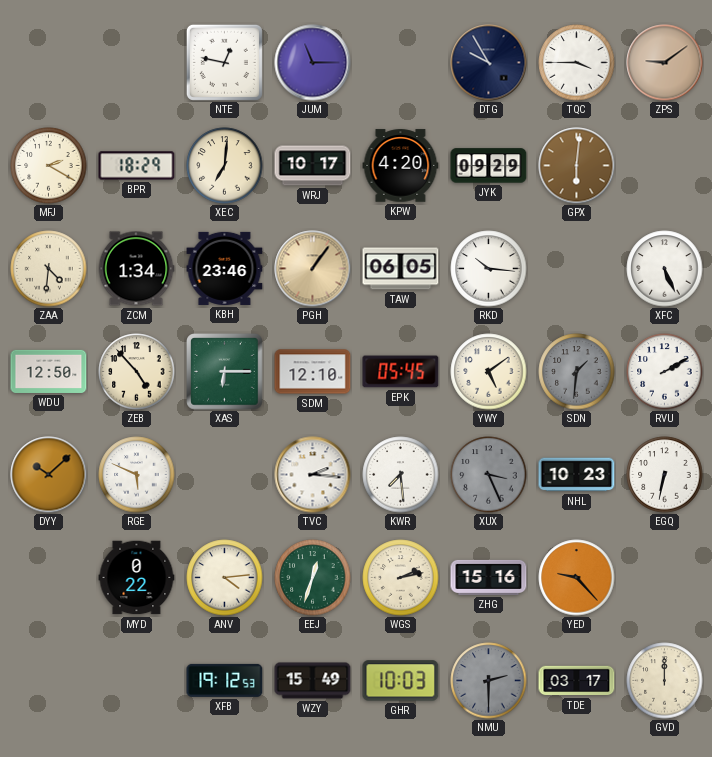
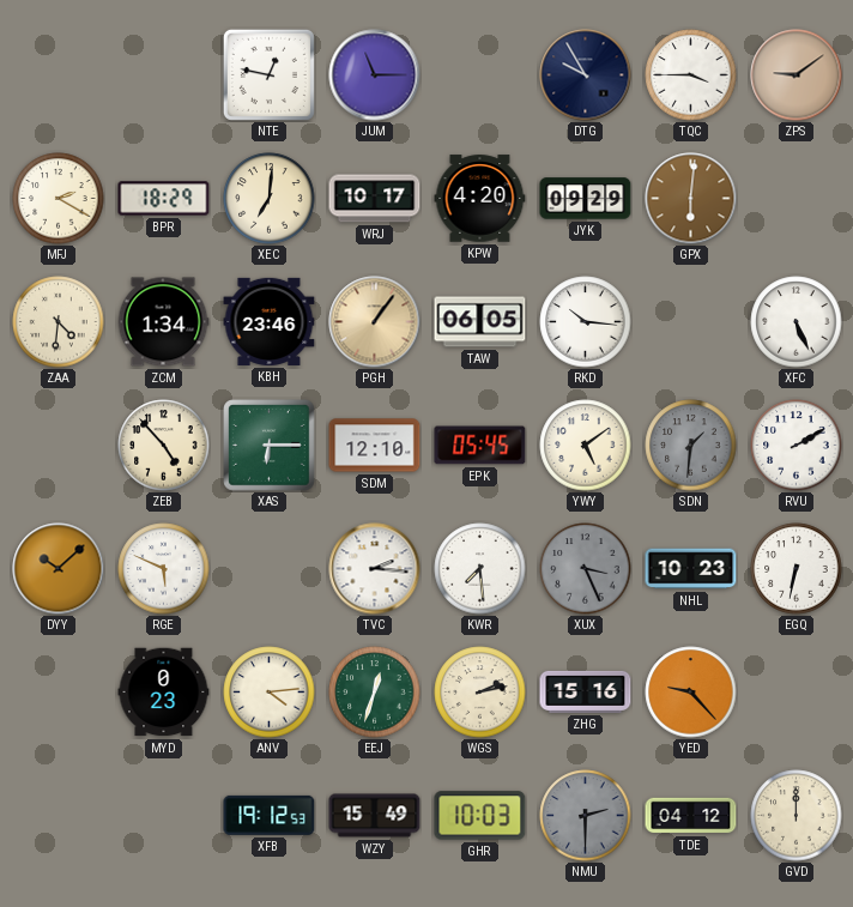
WDU: 12:50 -> none
MYD: 0:22 -> 0:23
TDE: 03:17 -> 04:12
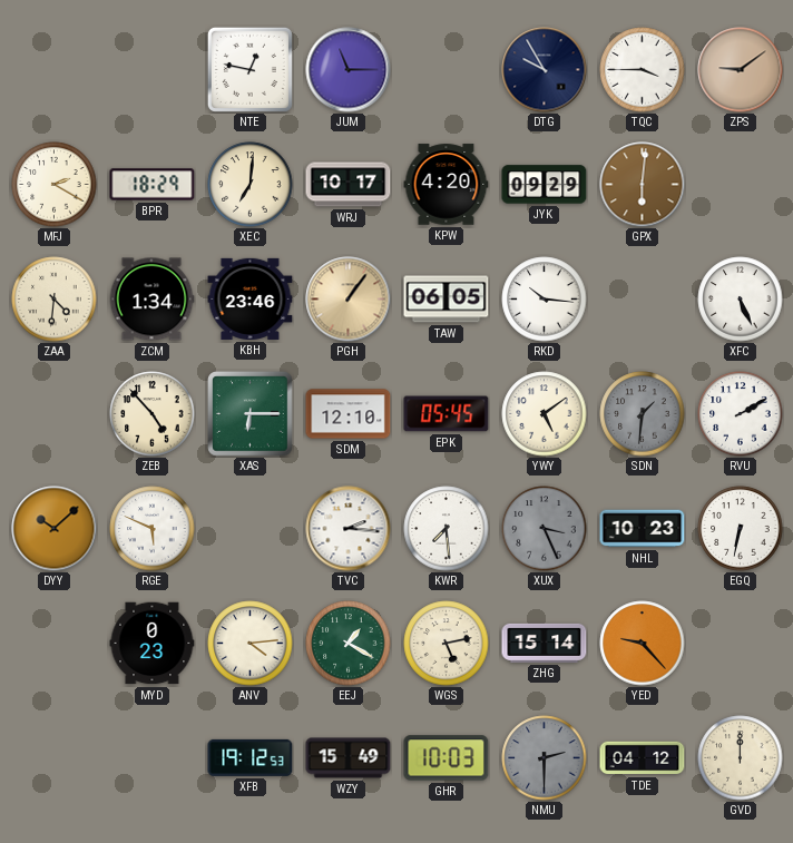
EEJ: 12:33 -> 1:20
WGS: 2:13 -> 5:13
ZHG: 15:16 -> 15:14
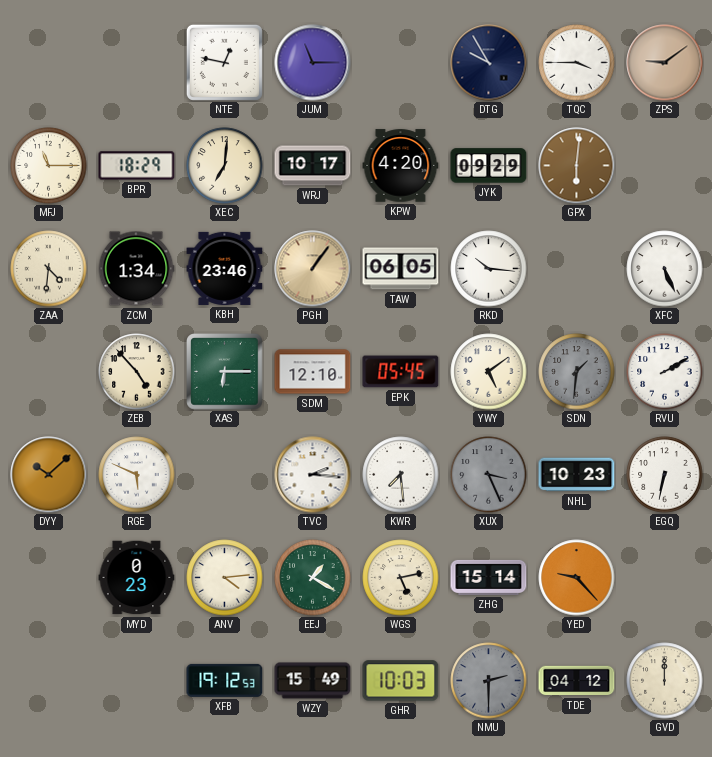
MFJ: 2:20 -> 11:15
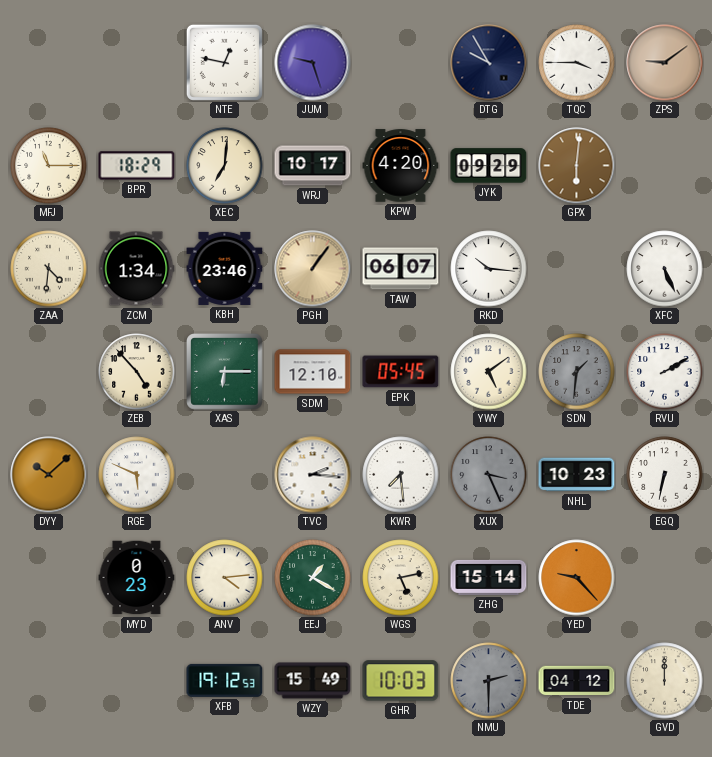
JUM: 11:15 -> 9:27
TAW: 06:05 -> 06:07
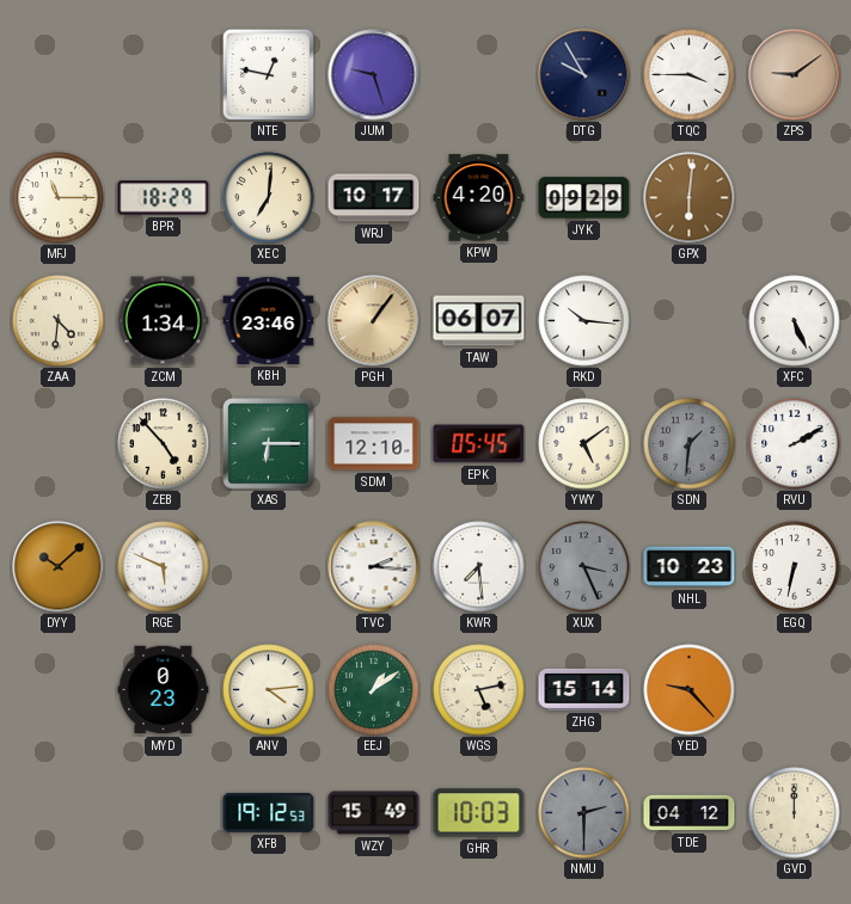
EEJ: 1:20 -> 1:09
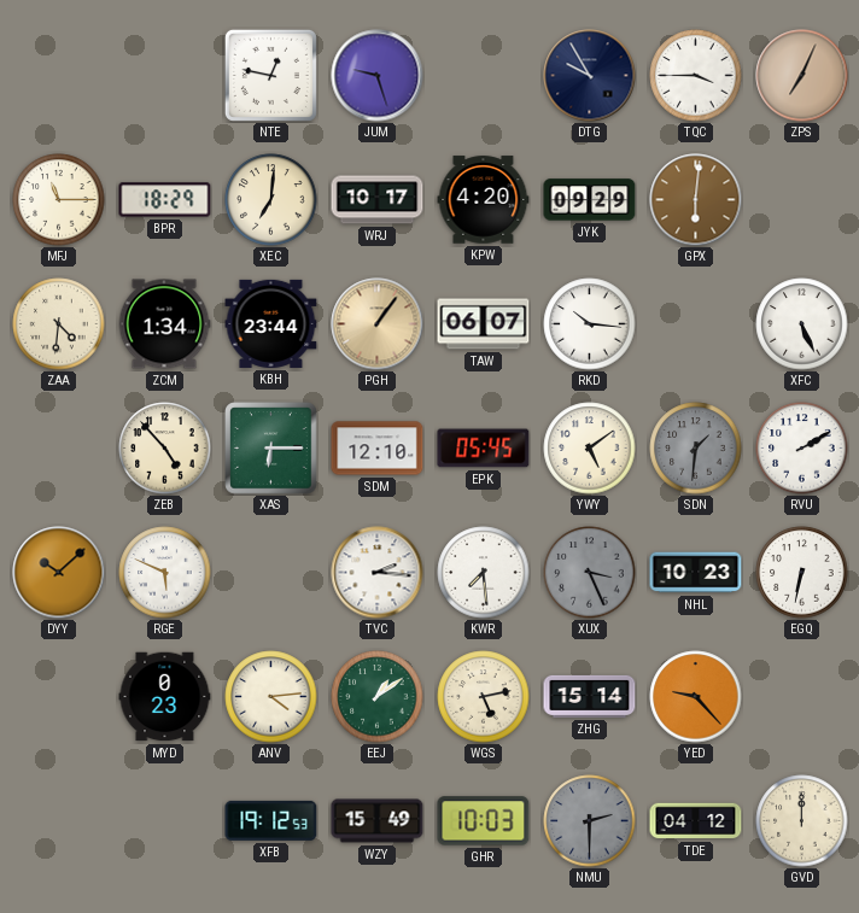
ZPS: 9:09 -> 7:04
KBH: 23:46 -> 23:44
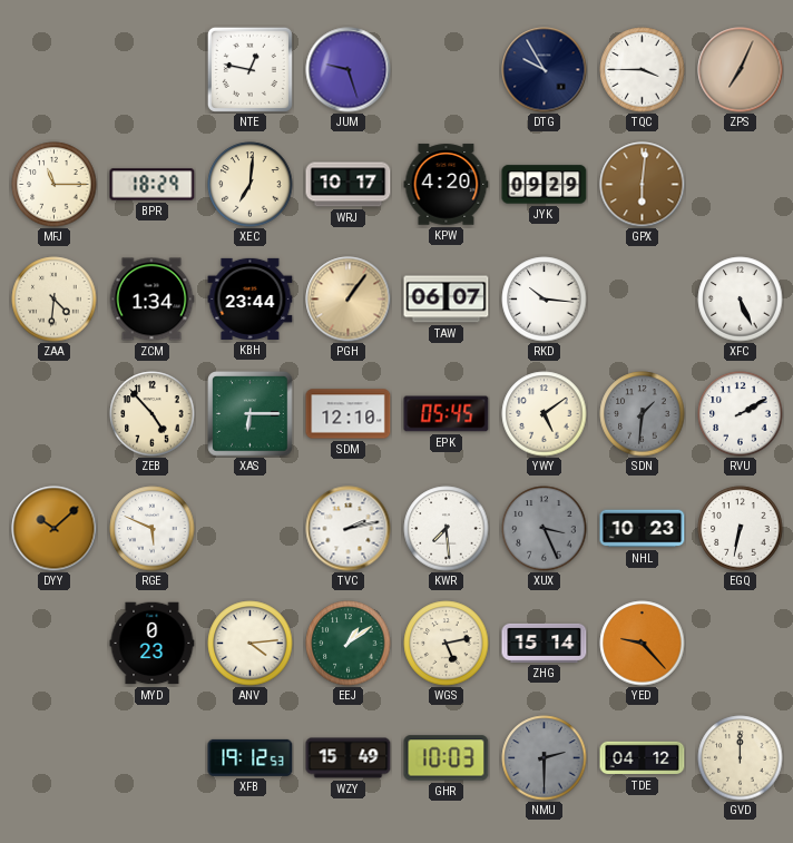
TVC: 2:16 -> 2:13
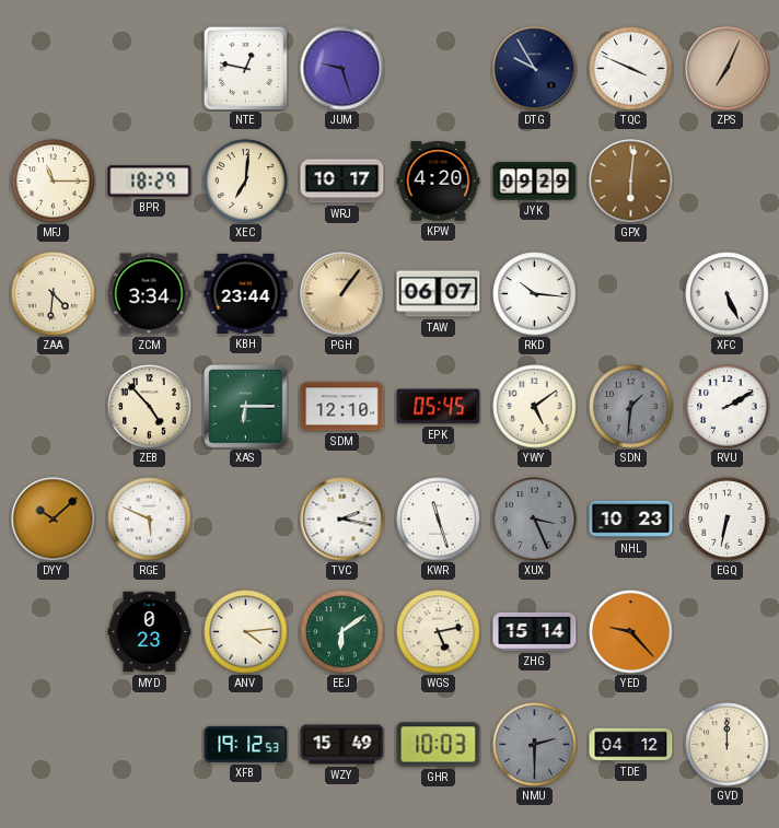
TQC: 3:45 -> 3:49
ZCM: 1:34 -> 3:34
TVC: 2:13 -> 2:17
KWR: 7:29 -> 11:27
EEJ: 1:09 -> 6:09
